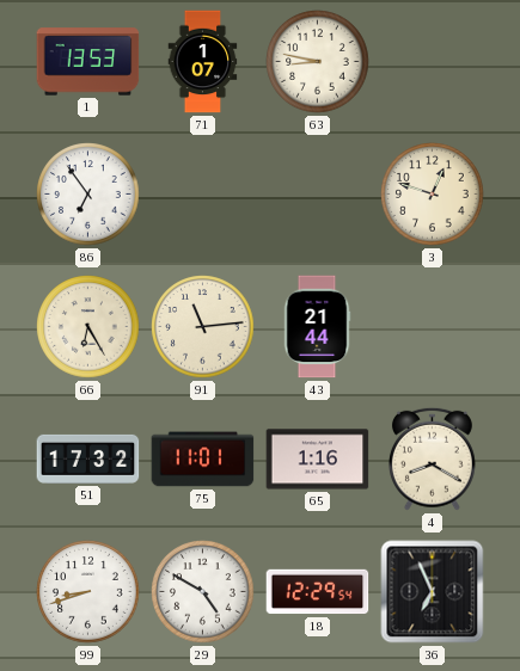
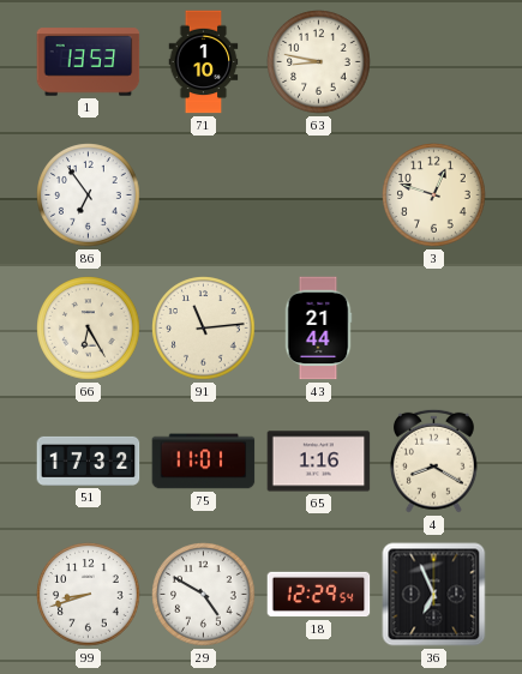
71: 1:07 -> 1:10
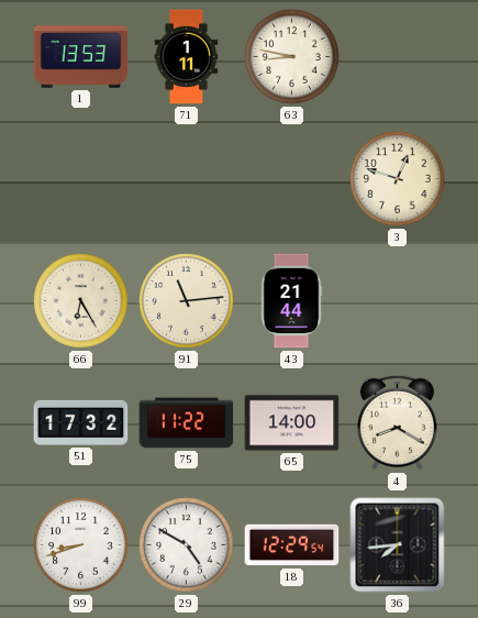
71: 1:10 -> 1:11
86: 6:54 -> none
75: 11:01 -> 11:22
65: 1:16 -> 14:00
36: 6:56 -> 7:44
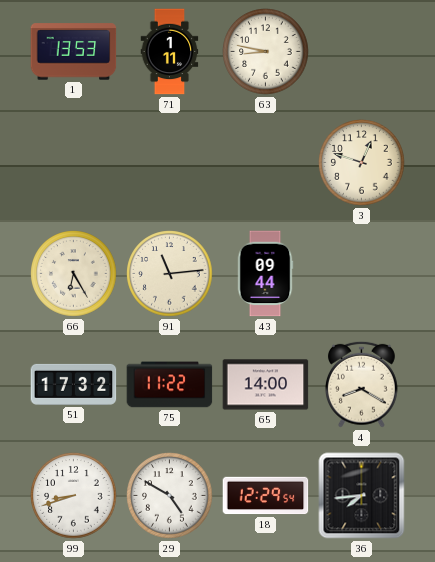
43: 21:44 -> 09:44
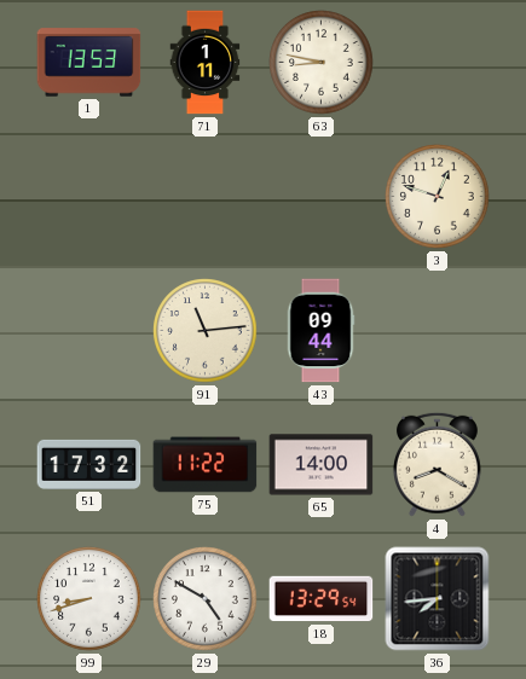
66: 6:25 -> none
18: 12:29 -> 13:29
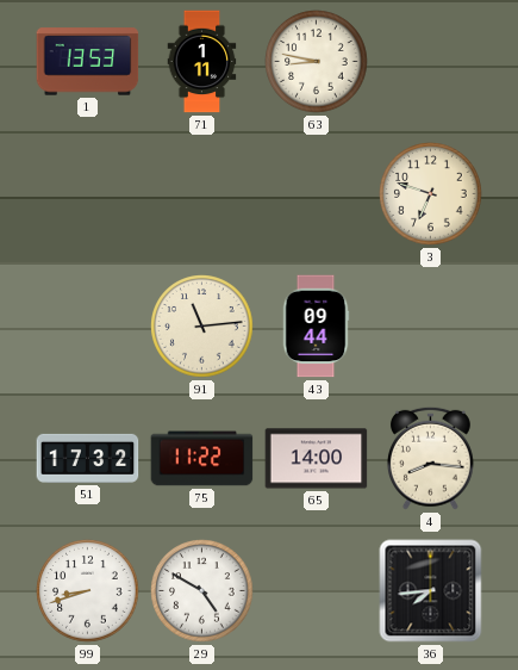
3: 12:48 -> 6:48
4: 8:20 -> 8:16
18: 13:29 -> none
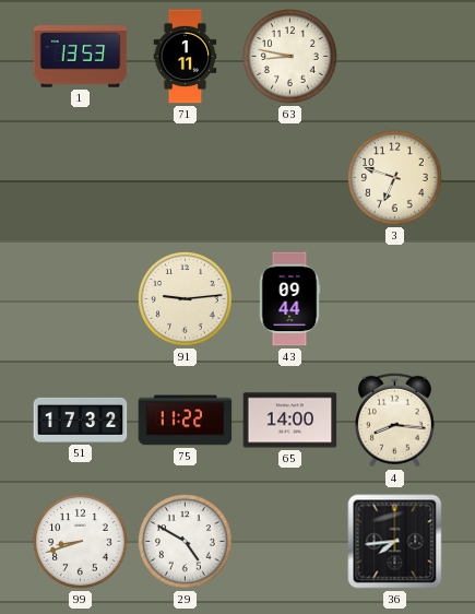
91: 11:14 -> 9:14
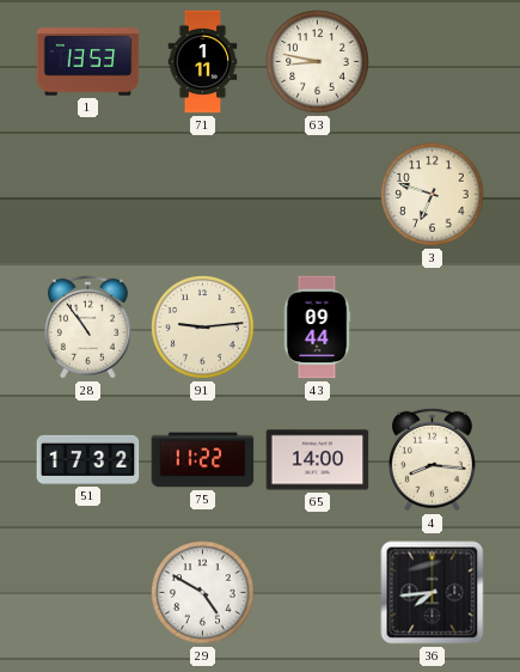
28: none -> 10:54
99: 8:42 -> none
